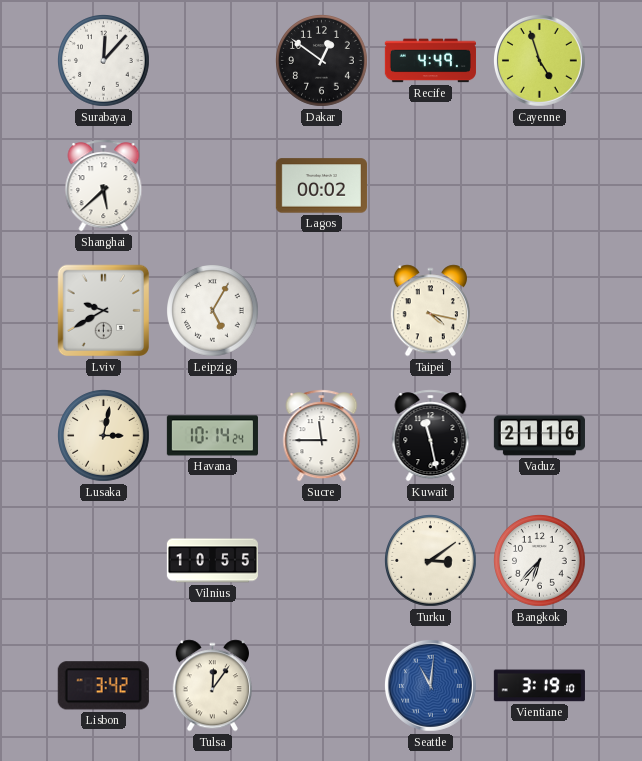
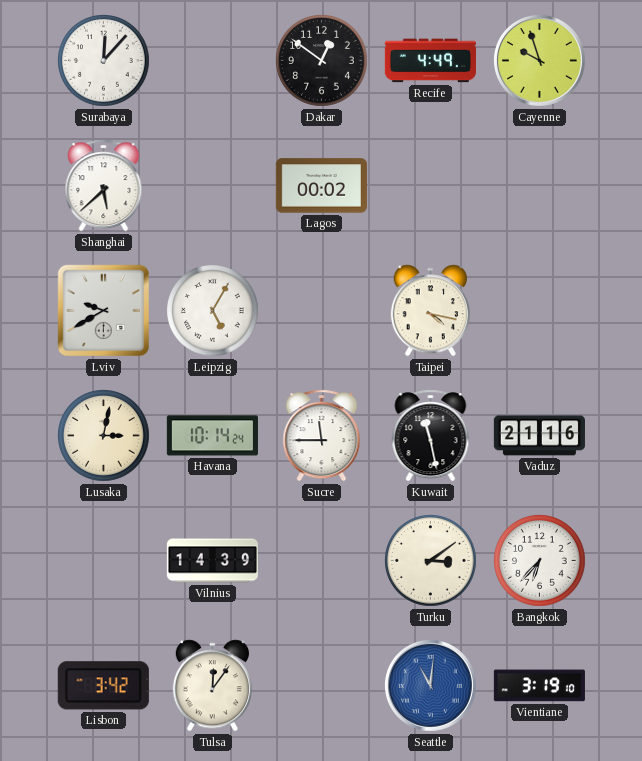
Cayenne: 4:57 -> 9:57
Vilnius: 10:55 -> 14:39
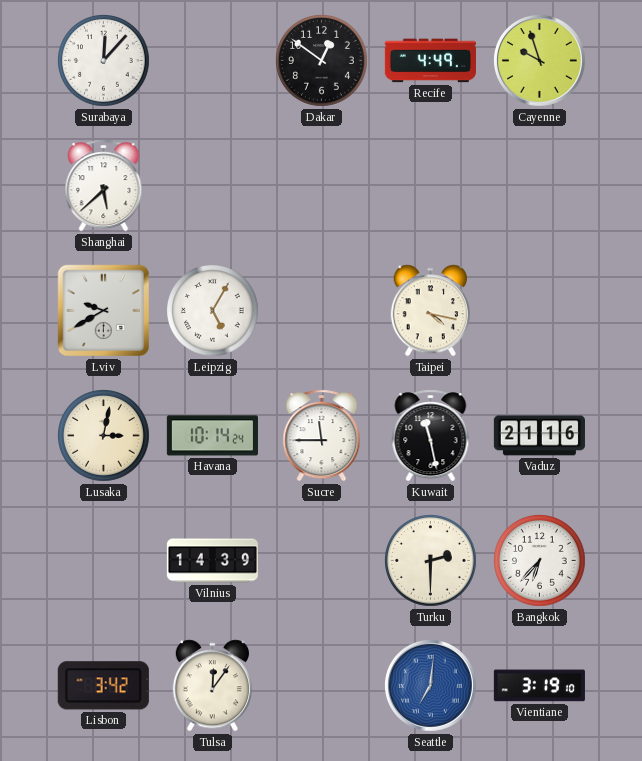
Lagos: 00:02 -> none
Turku: 3:09 -> 2:30
Seattle: 11:01 -> 7:01
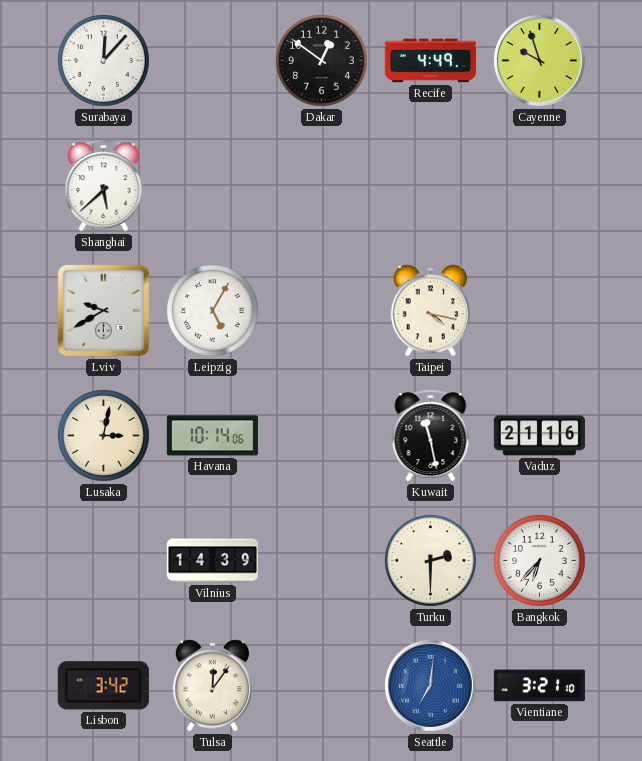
Havana: 10:14:24 -> 10:14:06
Sucre: 11:45 -> none
Vientiane: 3:19 -> 3:21
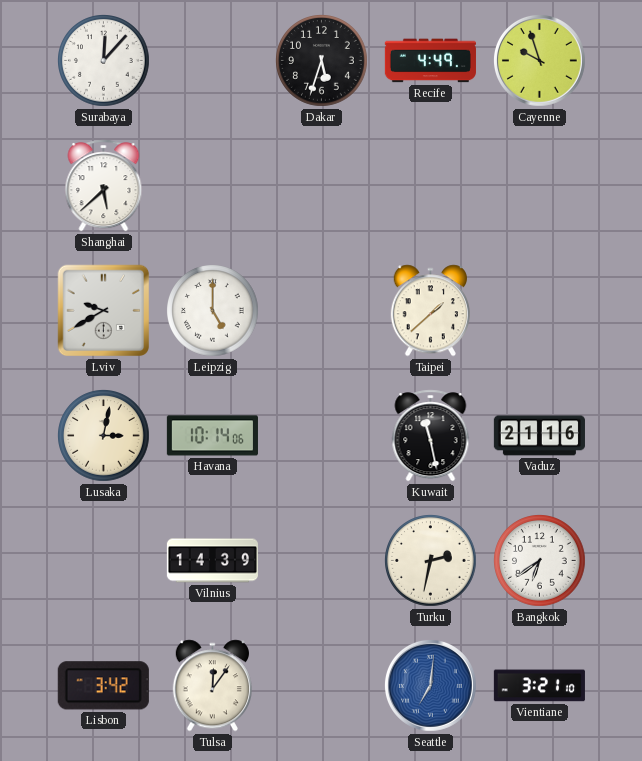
Dakar: 12:51 -> 5:33
Leipzig: 5:05 -> 5:00
Taipei: 4:17 -> 1:38
Turku: 2:30 -> 2:32
Bangkok: 6:37 -> 6:39
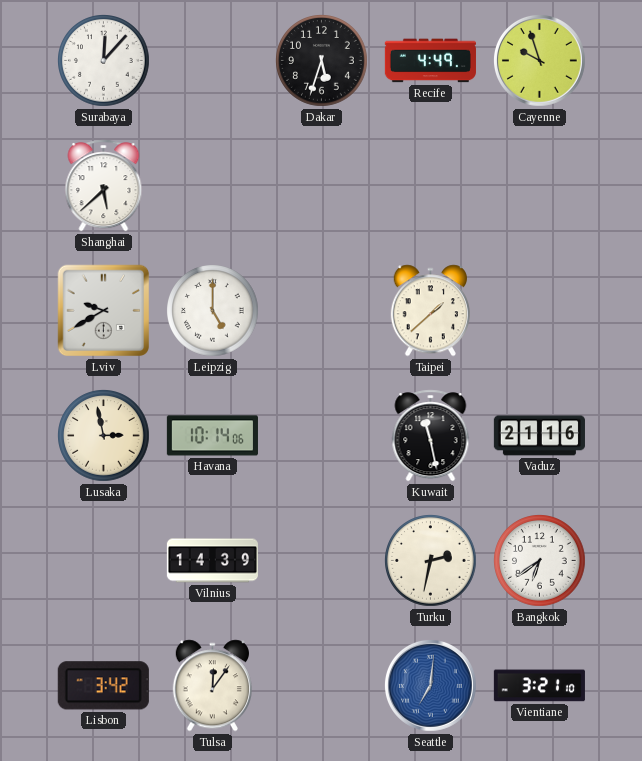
Lusaka: 3:02 -> 2:58
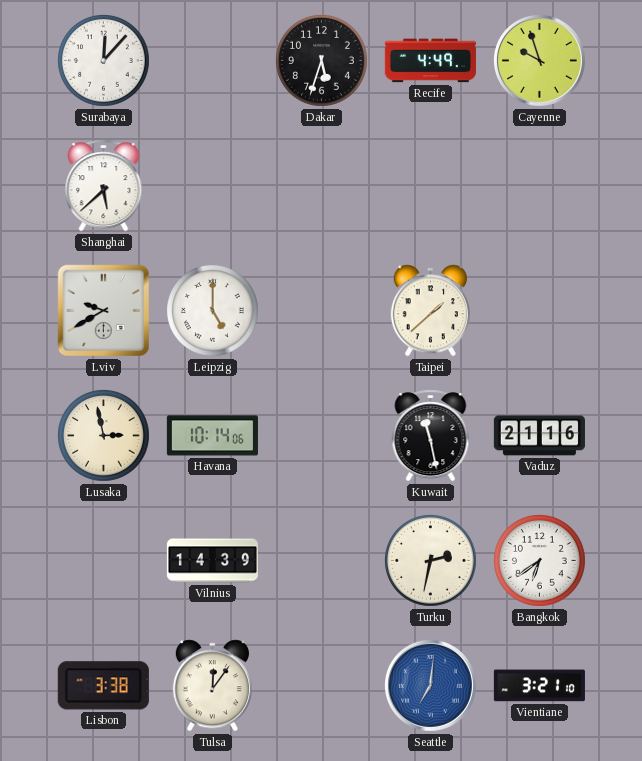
Lisbon: 3:42 -> 3:38
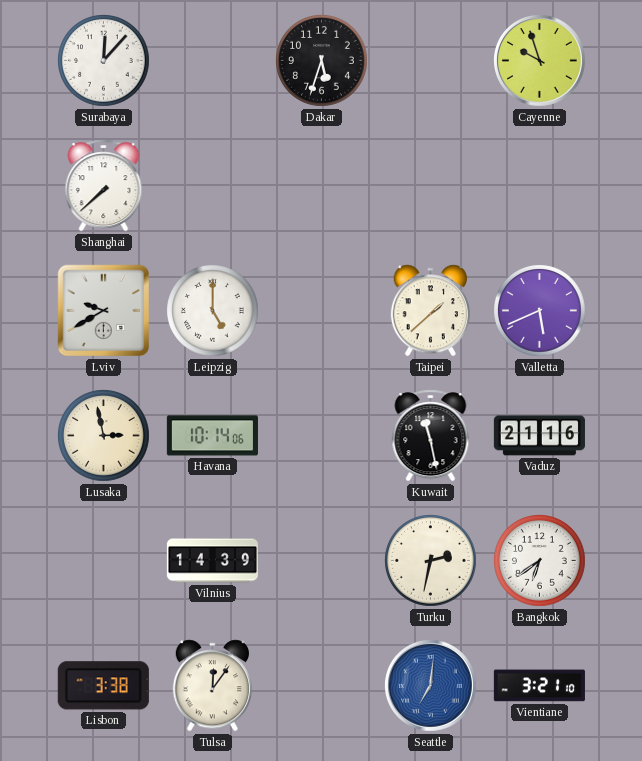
Recife: 4:49 -> none
Shanghai: 5:38 -> 7:38
Valletta: none -> 5:41
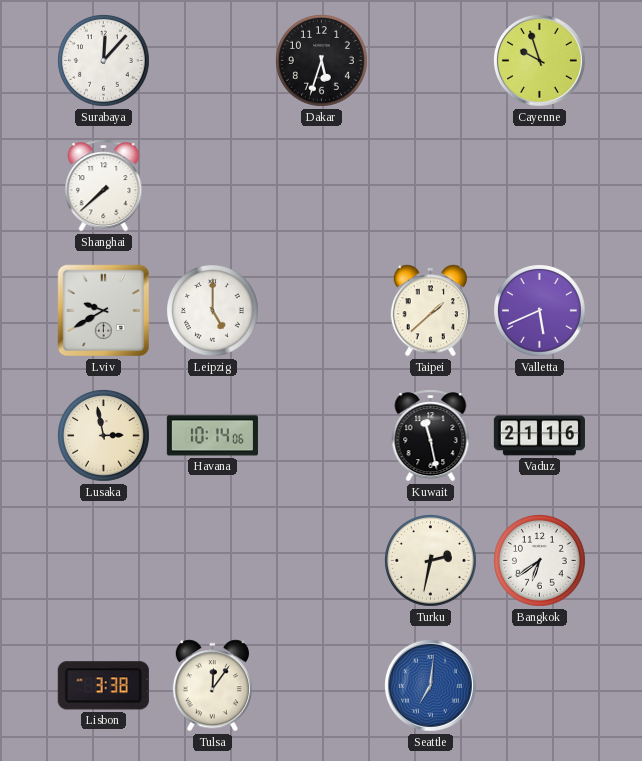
Vilnius: 14:39 -> none
Vientiane: 3:21 -> none
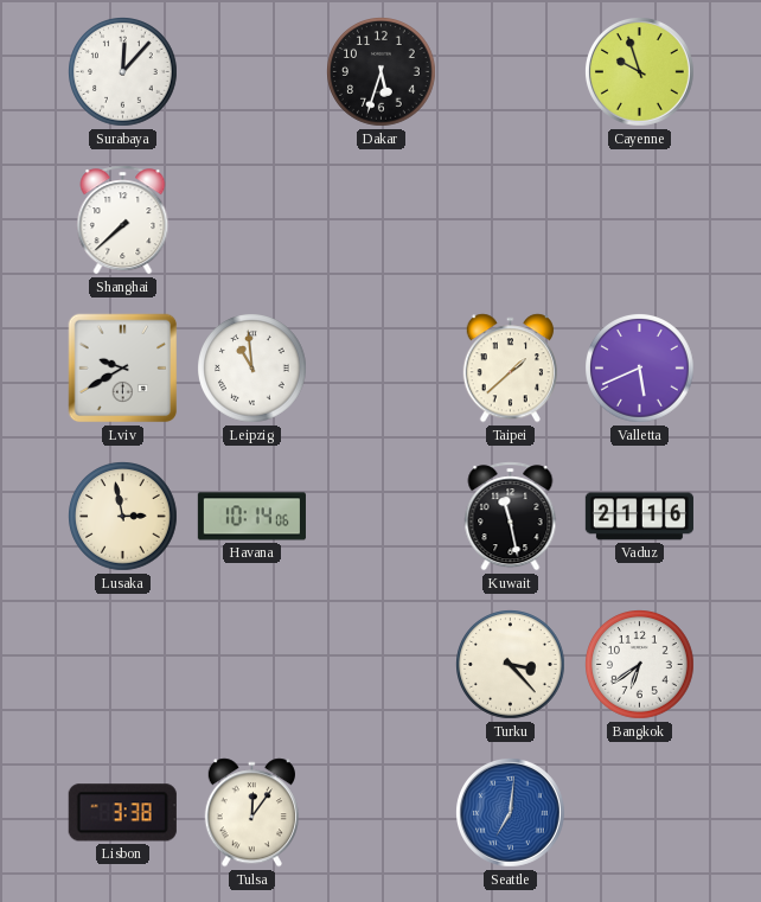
Leipzig: 5:00 -> 10:59
Turku: 2:32 -> 3:23
